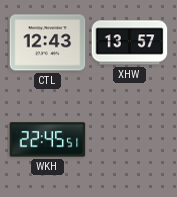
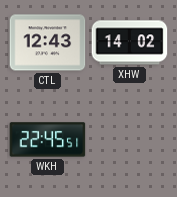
XHW: 13:57 -> 14:02
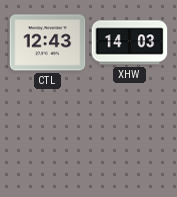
XHW: 14:02 -> 14:03
WKH: 22:45 -> none
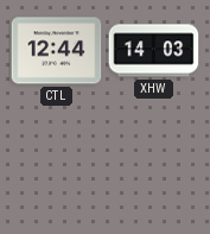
CTL: 12:43 -> 12:44
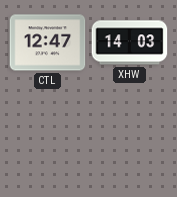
CTL: 12:44 -> 12:47
